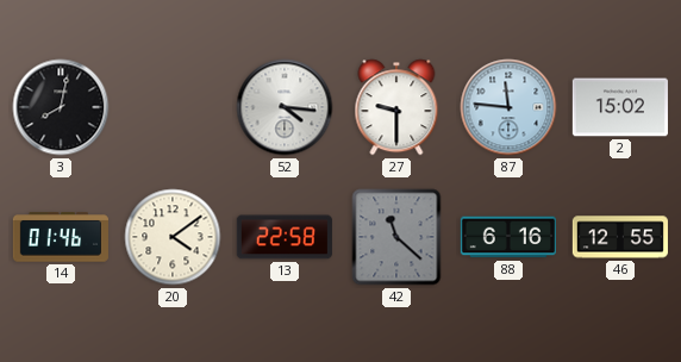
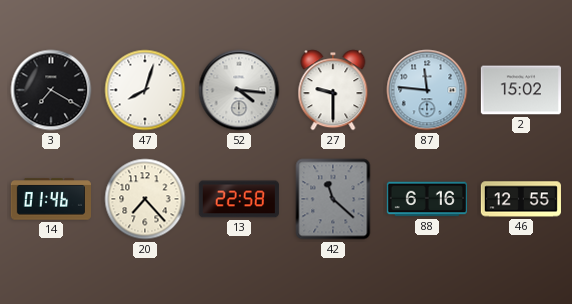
3: 8:02 -> 7:20
47: none -> 8:03
20: 4:09 -> 7:23
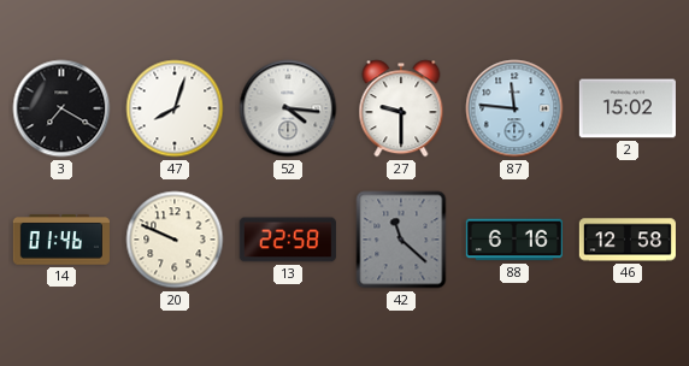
20: 7:23 -> 9:49
46: 12:55 -> 12:58
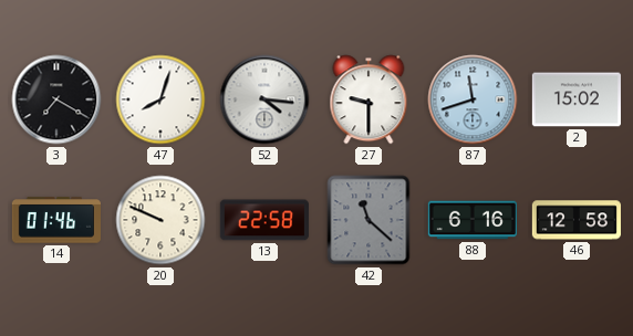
87: 11:46 -> 11:42
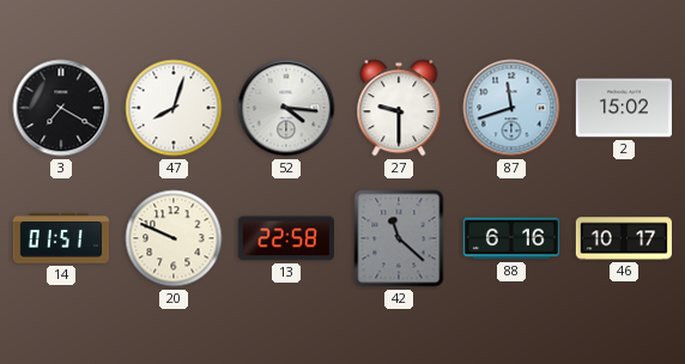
14: 01:46 -> 01:51
46: 12:58 -> 10:17
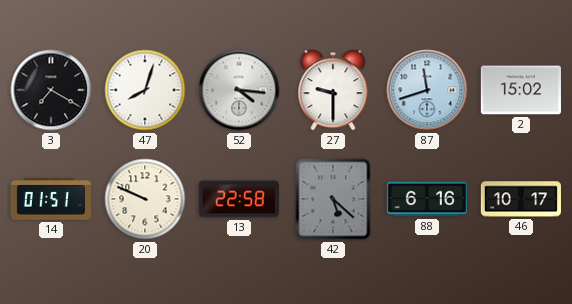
42: 11:22 -> 5:22
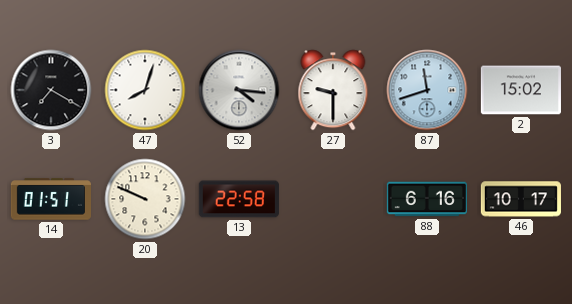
42: 5:22 -> none
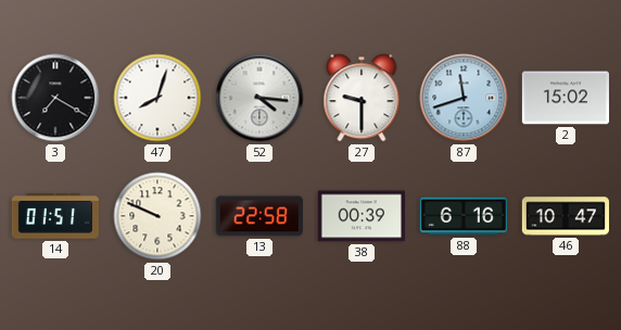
38: none -> 00:39
46: 10:17 -> 10:47
